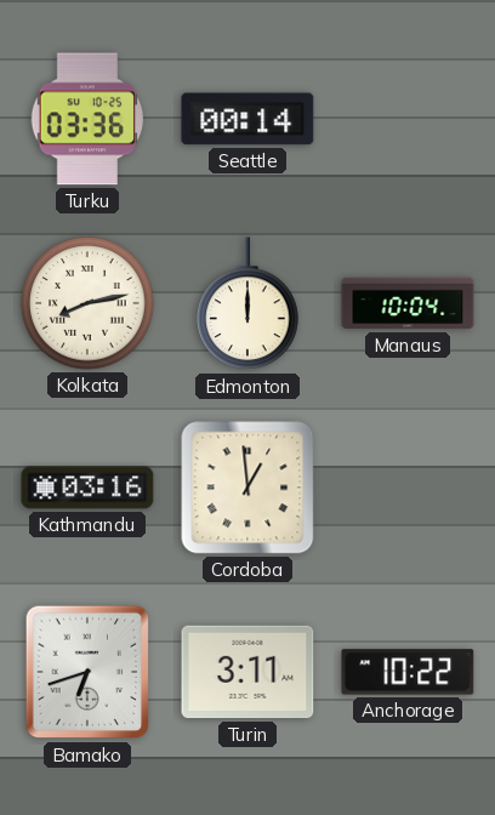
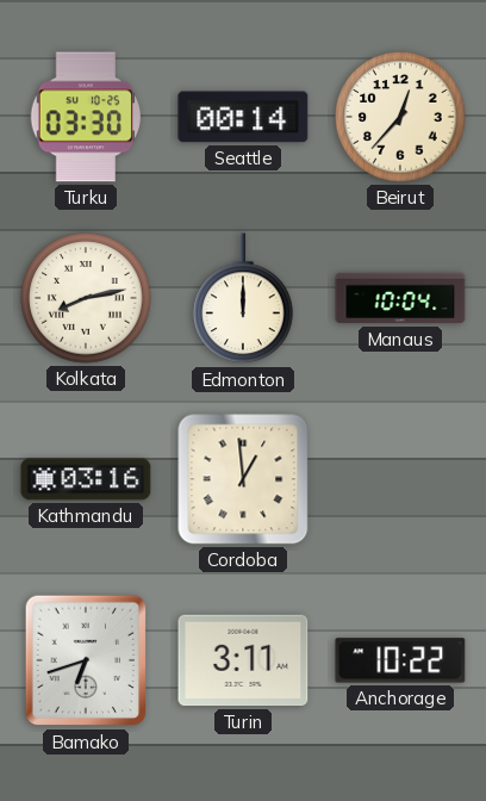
Turku: 03:36 -> 03:30
Beirut: none -> 12:37
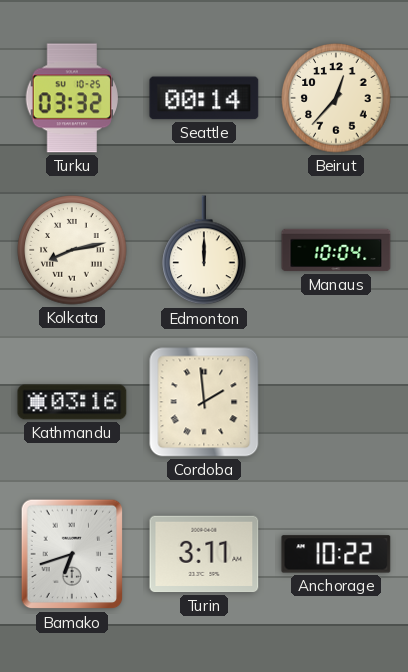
Turku: 03:30 -> 03:32
Cordoba: 12:59 -> 1:59
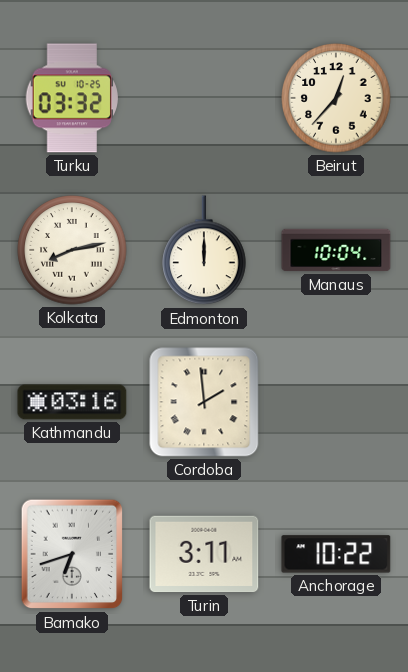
Seattle: 00:14 -> none
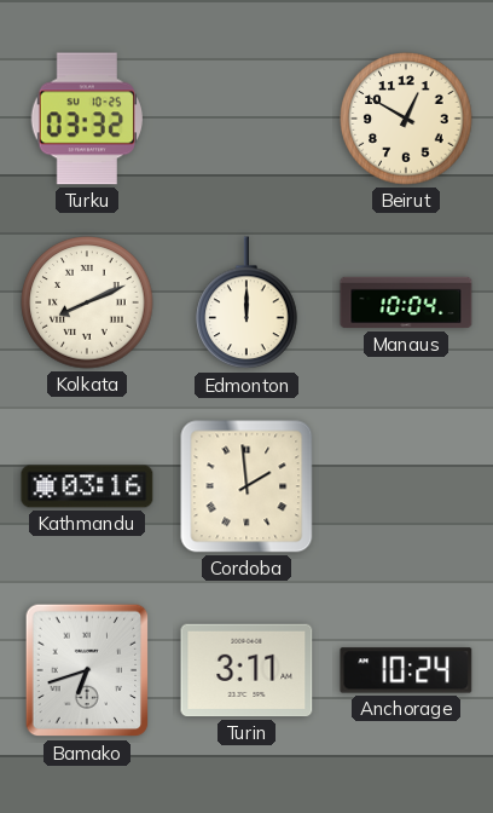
Beirut: 12:37 -> 12:50
Kolkata: 8:13 -> 8:11
Anchorage: 10:22 -> 10:24
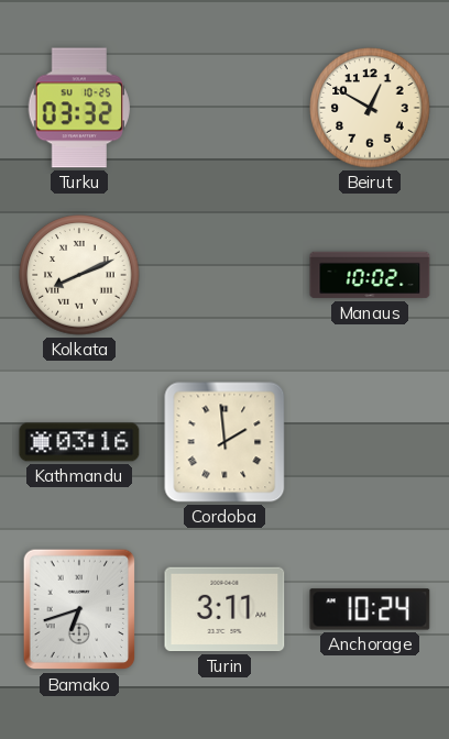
Edmonton: 12:00 -> none
Manaus: 10:04 -> 10:02
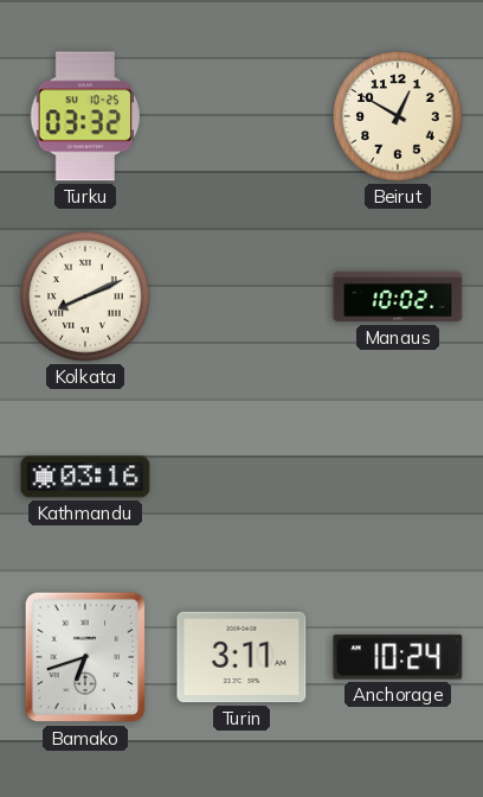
Cordoba: 1:59 -> none
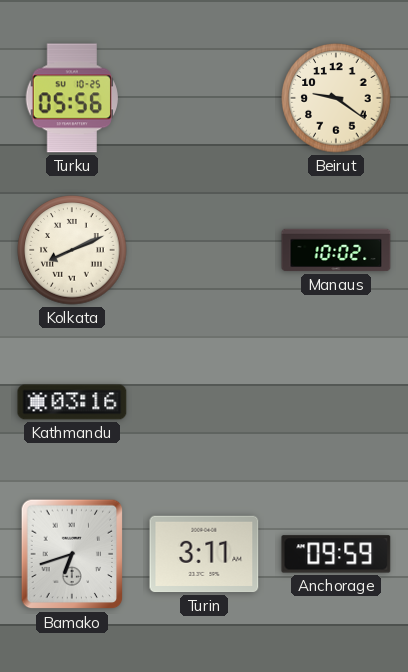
Turku: 03:32 -> 05:56
Beirut: 12:50 -> 9:21
Anchorage: 10:24 -> 09:59
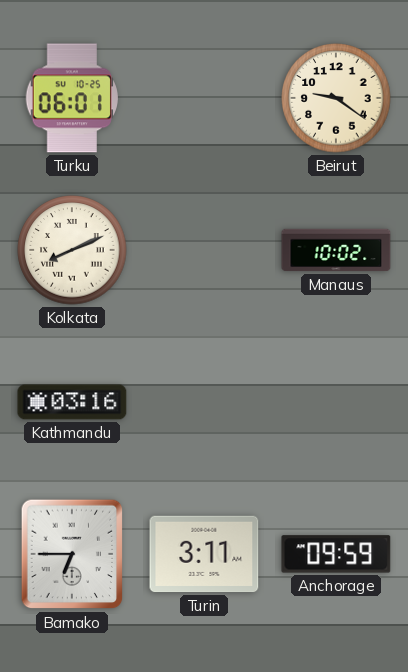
Turku: 05:56 -> 06:01
Bamako: 6:42 -> 6:45
